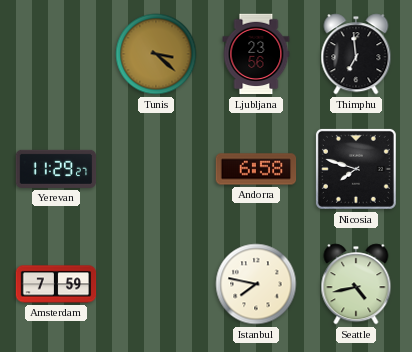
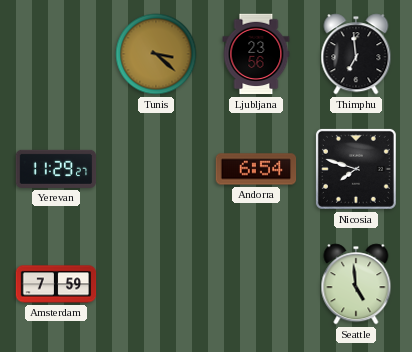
Andorra: 6:58 -> 6:54
Istanbul: 7:47 -> none
Seattle: 4:43 -> 4:59
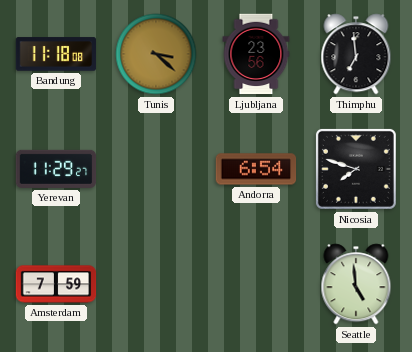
Bandung: none -> 11:18
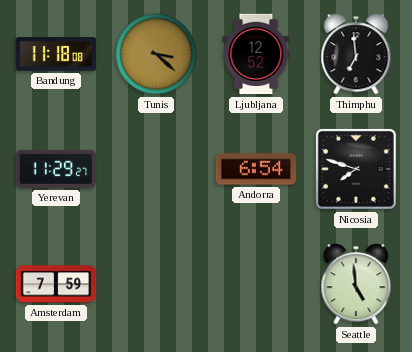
Ljubljana: 23:56 -> 12:52
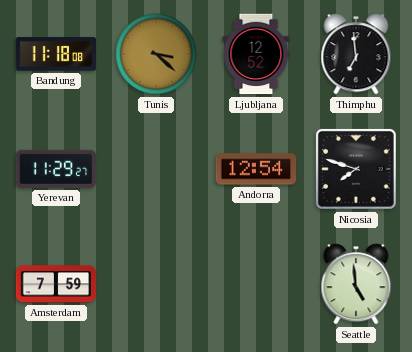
Andorra: 6:54 -> 12:54
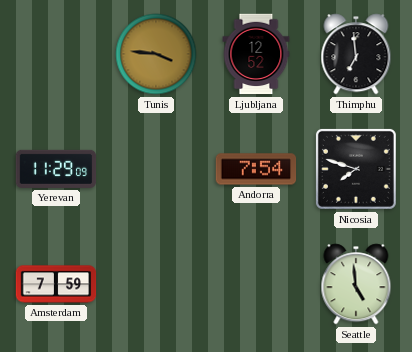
Bandung: 11:18 -> none
Tunis: 3:22 -> 3:46
Yerevan: 11:29:27 -> 11:29:09
Andorra: 12:54 -> 7:54
